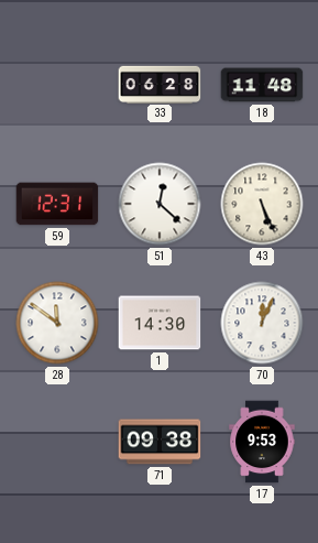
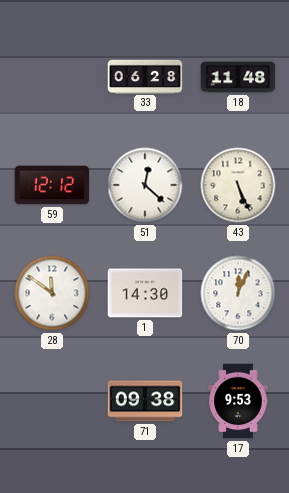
59: 12:31 -> 12:12
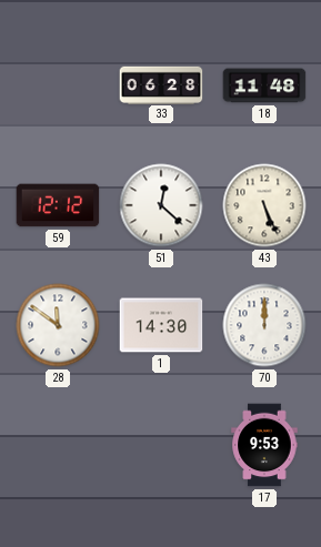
70: 12:04 -> 12:00
71: 09:38 -> none
